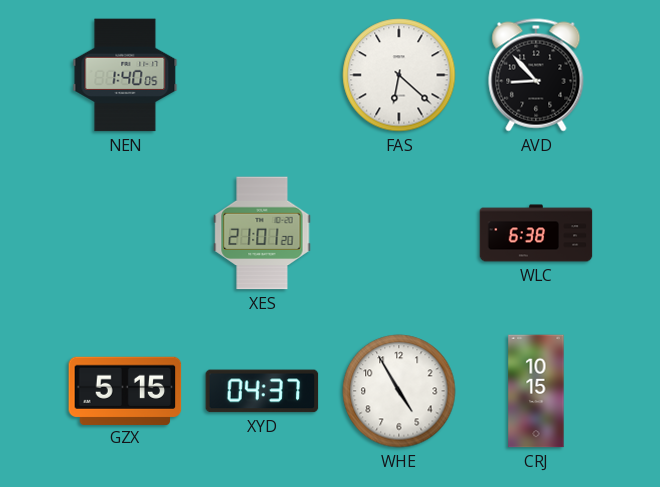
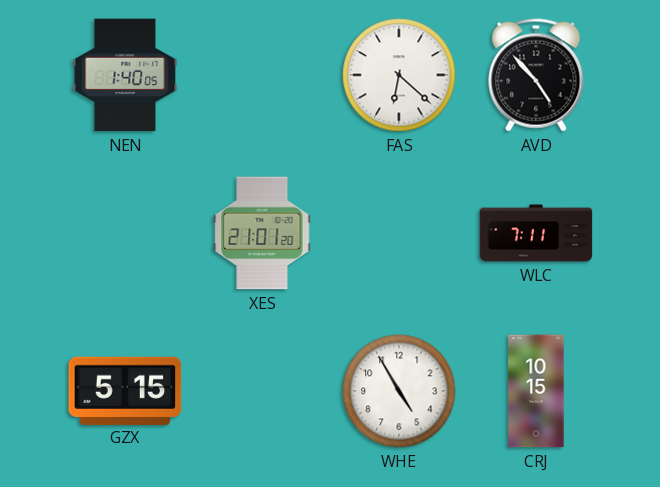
AVD: 8:53 -> 4:53
WLC: 6:38 -> 7:11
XYD: 04:37 -> none
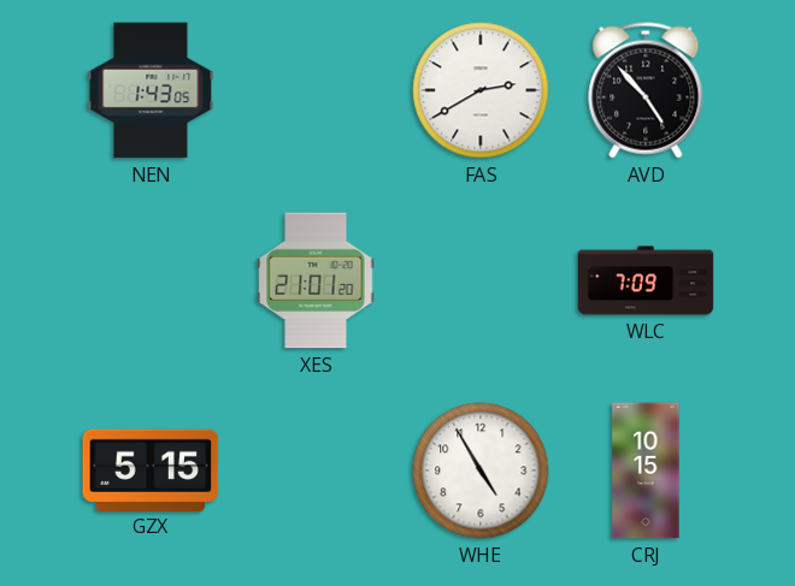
NEN: 1:40 -> 1:43
FAS: 6:22 -> 2:40
WLC: 7:11 -> 7:09
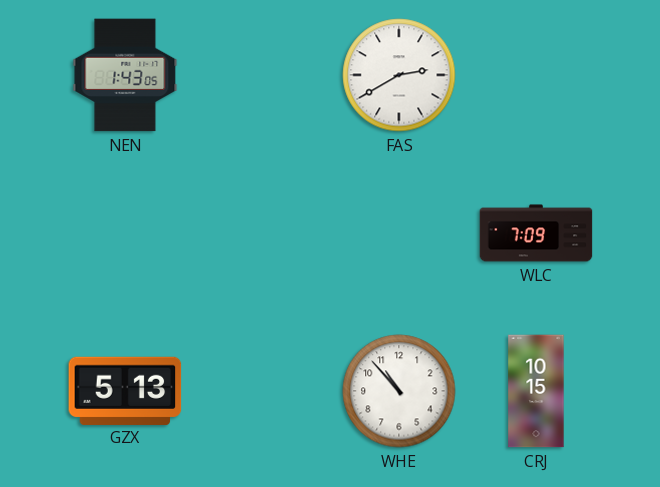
AVD: 4:53 -> none
XES: 21:01 -> none
GZX: 5:15 -> 5:13
WHE: 4:55 -> 10:53
